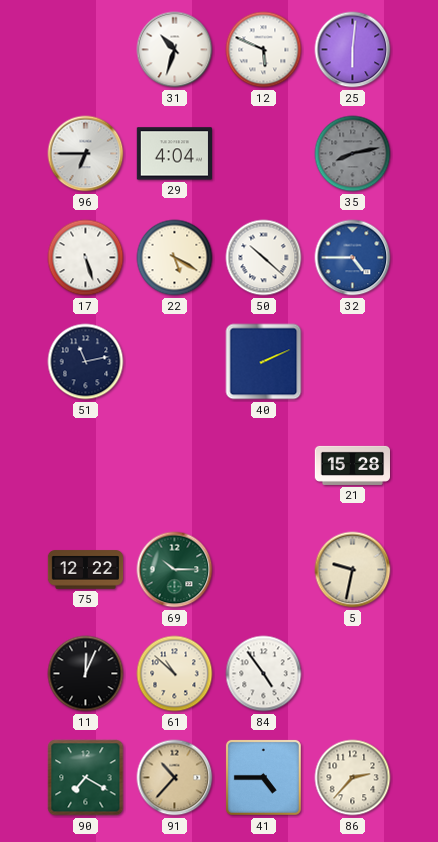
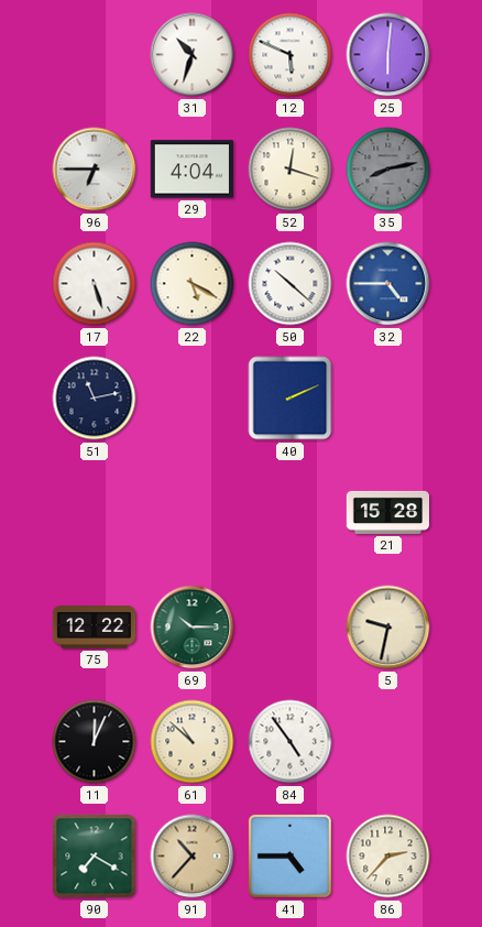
52: none -> 12:18
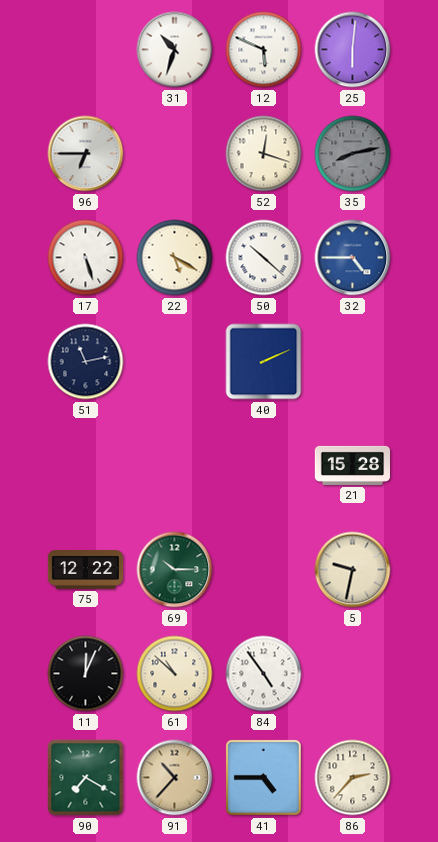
29: 4:04 -> none
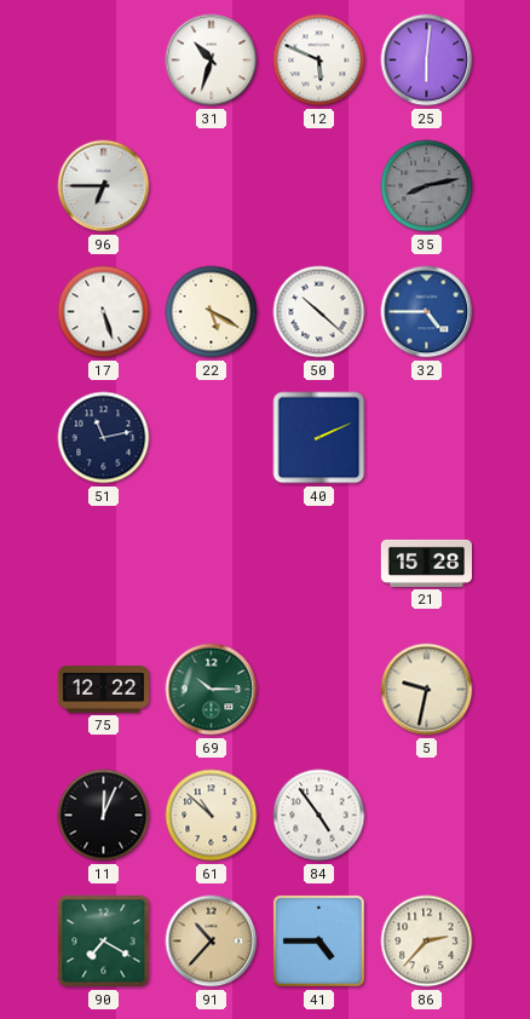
52: 12:18 -> none
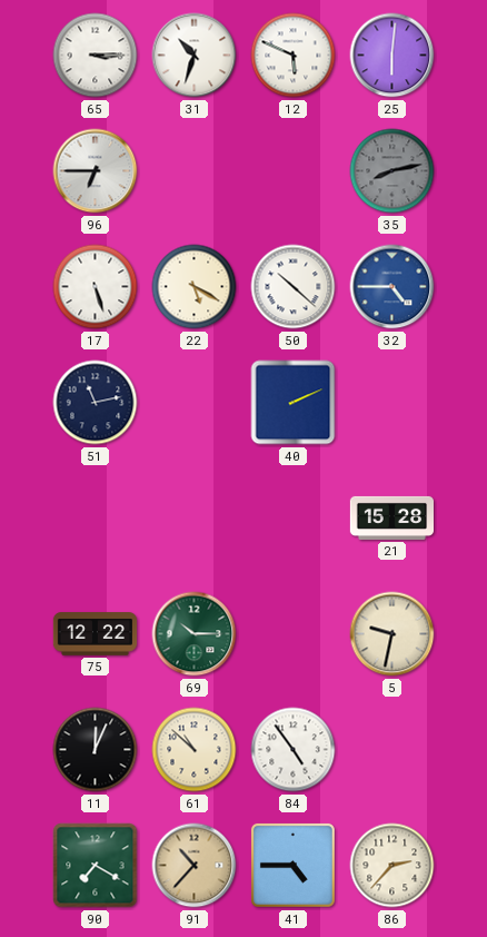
65: none -> 3:15
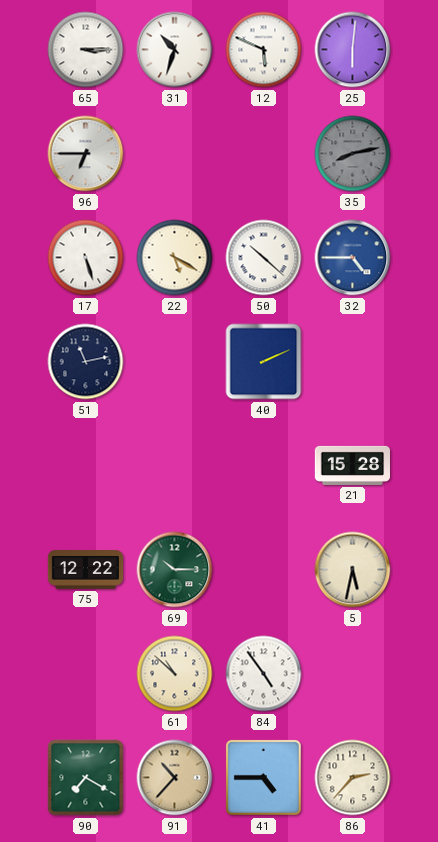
5: 9:32 -> 5:32
11: 12:04 -> none
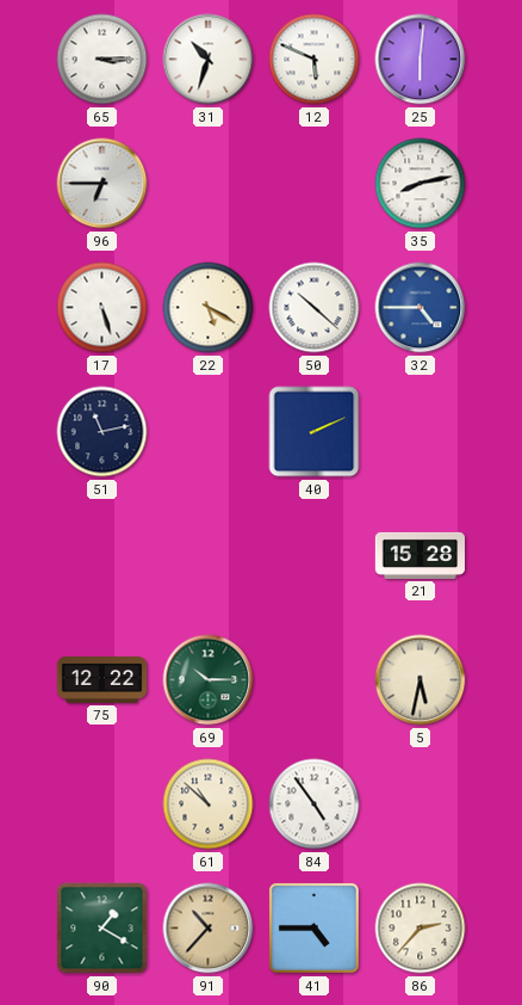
35 dial: grey -> white
90: 7:20 -> 1:20
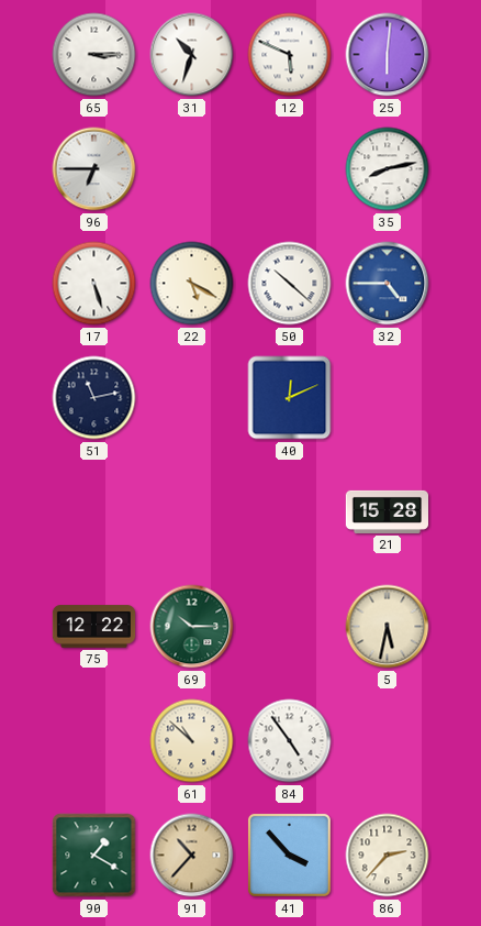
40: 2:11 -> 12:11
41: 4:45 -> 3:53
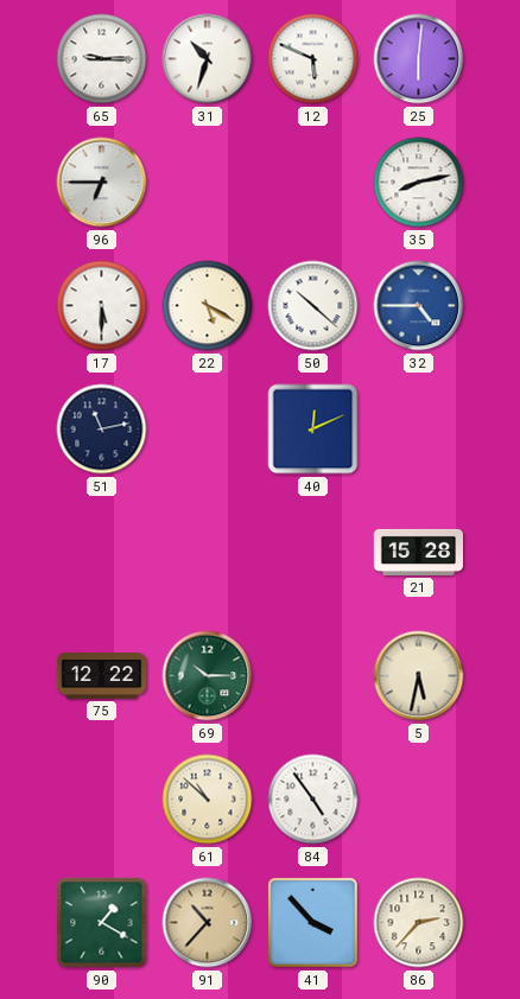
65: 3:15 -> 9:15
17: 5:27 -> 5:30
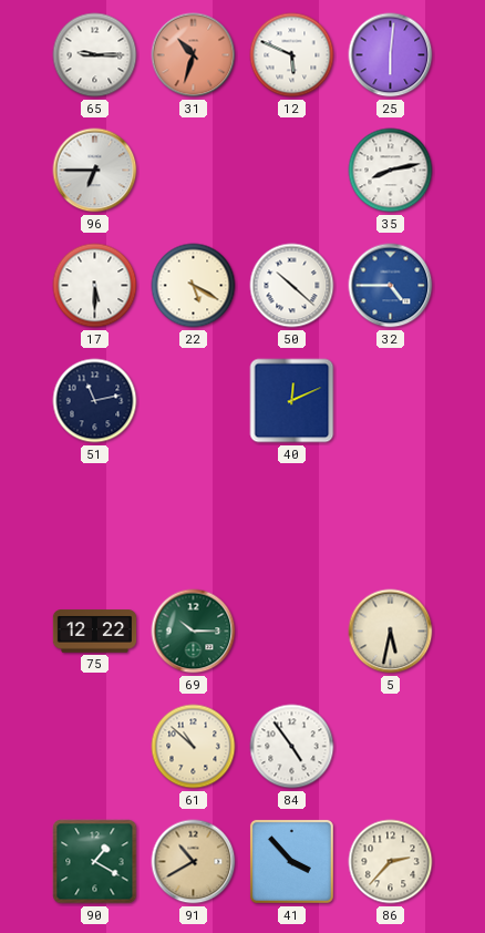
31 dial: white -> salmon
21: 15:28 -> none
91: 10:37 -> 10:40
